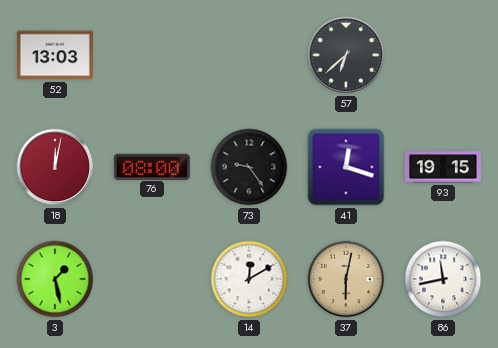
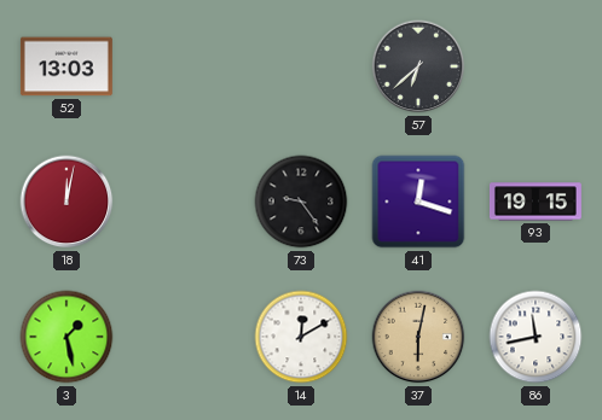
76: 08:00 -> none
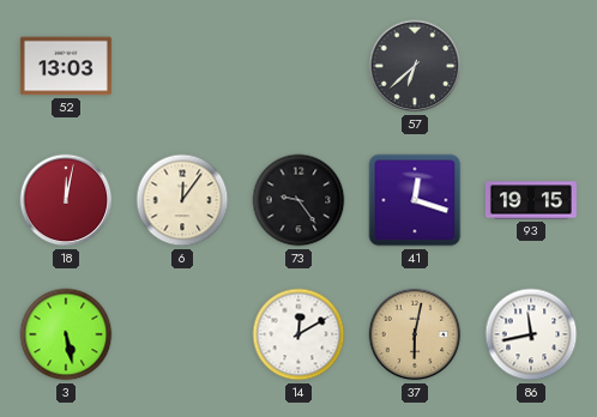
6: none -> 12:06
3: 1:28 -> 5:28
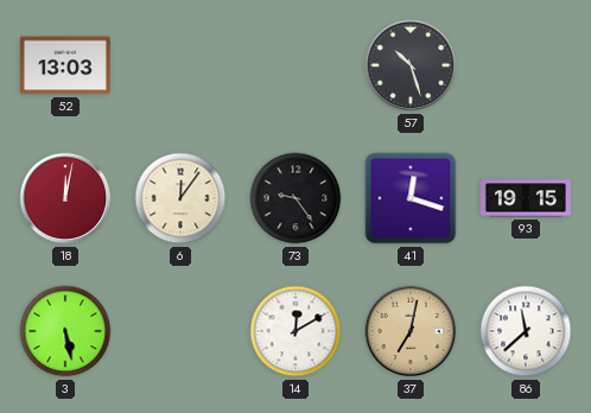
57: 6:38 -> 10:27
37: 6:02 -> 7:02
86: 11:43 -> 11:38
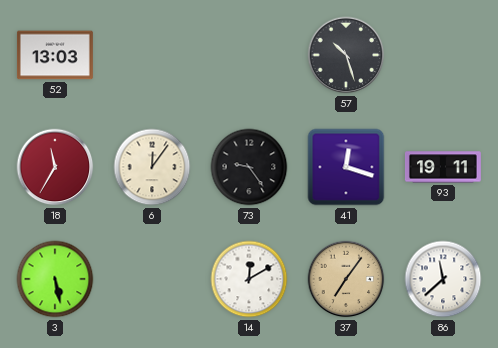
18: 12:02 -> 11:35
93: 19:15 -> 19:11
37: 7:02 -> 7:06
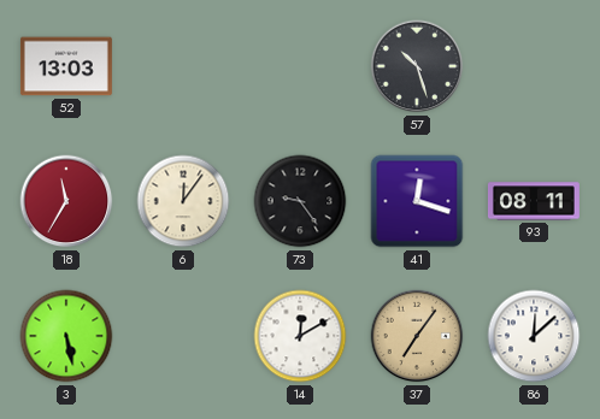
93: 19:11 -> 08:11
86: 11:38 -> 12:08
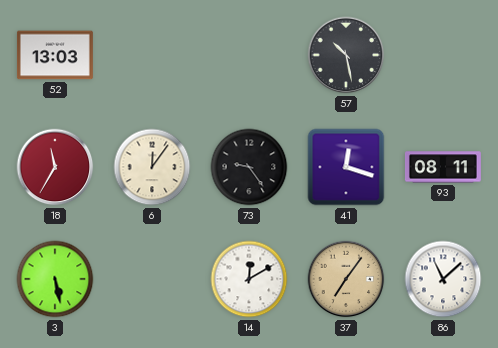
57: 10:27 -> 10:28
86: 12:08 -> 11:08
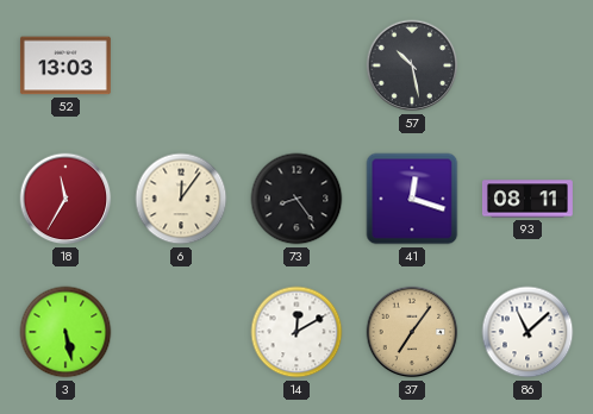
73: 9:24 -> 8:24
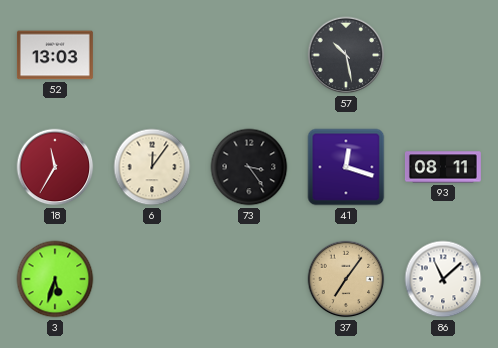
73: 8:24 -> 3:24
3: 5:28 -> 5:33
14: 12:10 -> none
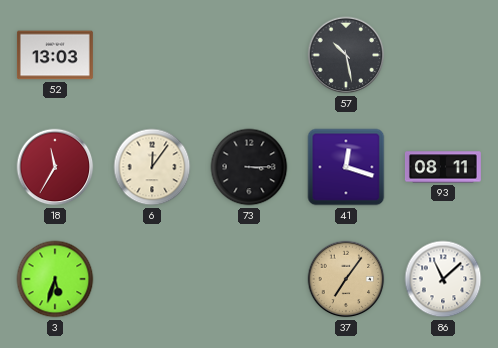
73: 3:24 -> 3:15
